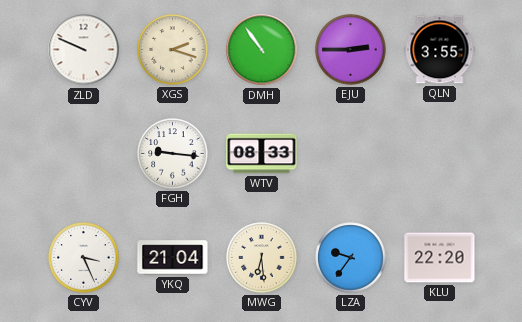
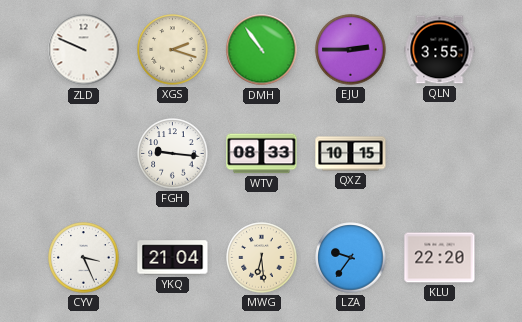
QXZ: none -> 10:15
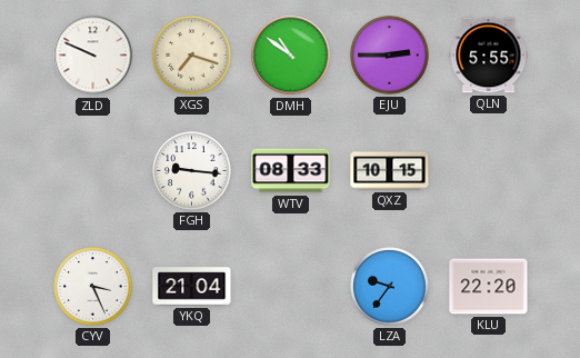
XGS: 2:18 -> 7:18
DMH: 10:54 -> 10:51
QLN: 3:55 -> 5:55
MWG: 6:29 -> none
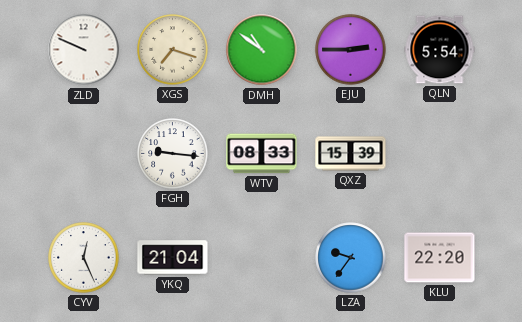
QLN: 5:55 -> 5:54
QXZ: 10:15 -> 15:39
CYV: 3:26 -> 12:26
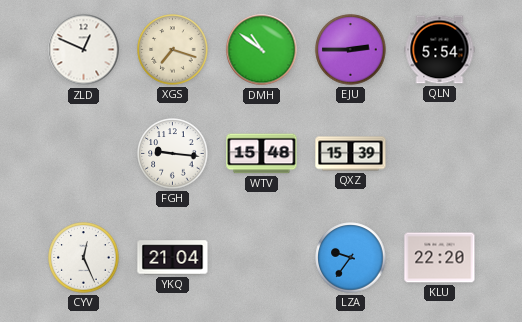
ZLD: 9:49 -> 12:49
WTV: 08:33 -> 15:48
